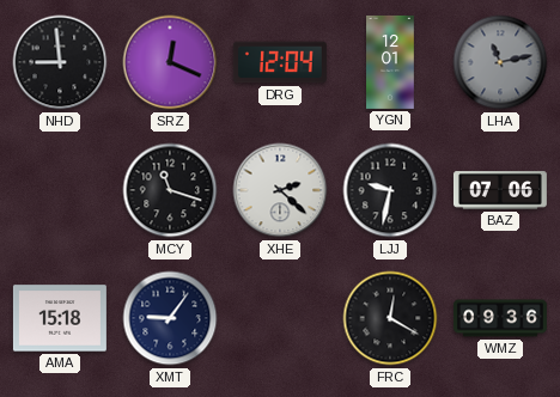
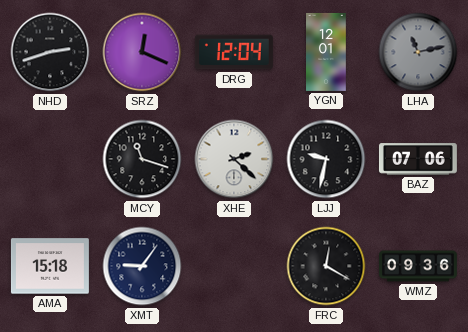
NHD: 8:59 -> 2:42
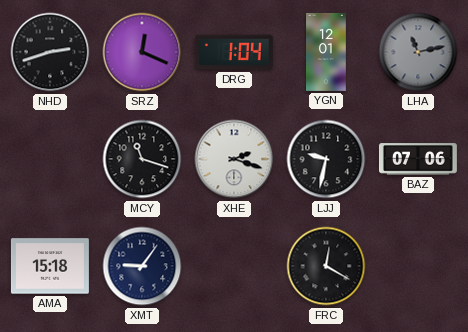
DRG: 12:04 -> 1:04
XHE: 2:22 -> 2:18
WMZ: 09:36 -> none
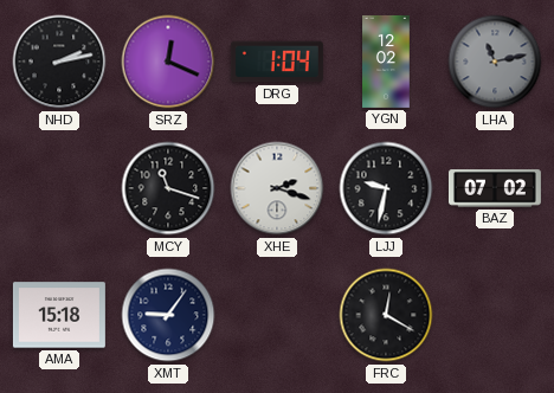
NHD: 2:42 -> 2:13
YGN: 12:01 -> 12:02
BAZ: 07:06 -> 07:02
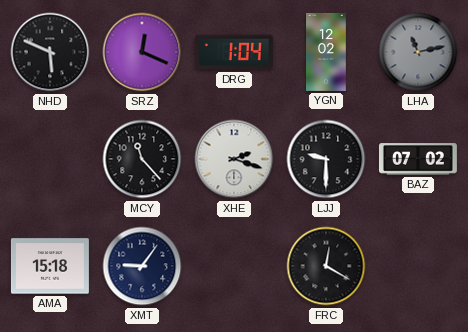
NHD: 2:13 -> 5:49
MCY: 11:18 -> 11:23
LJJ: 9:32 -> 9:30
